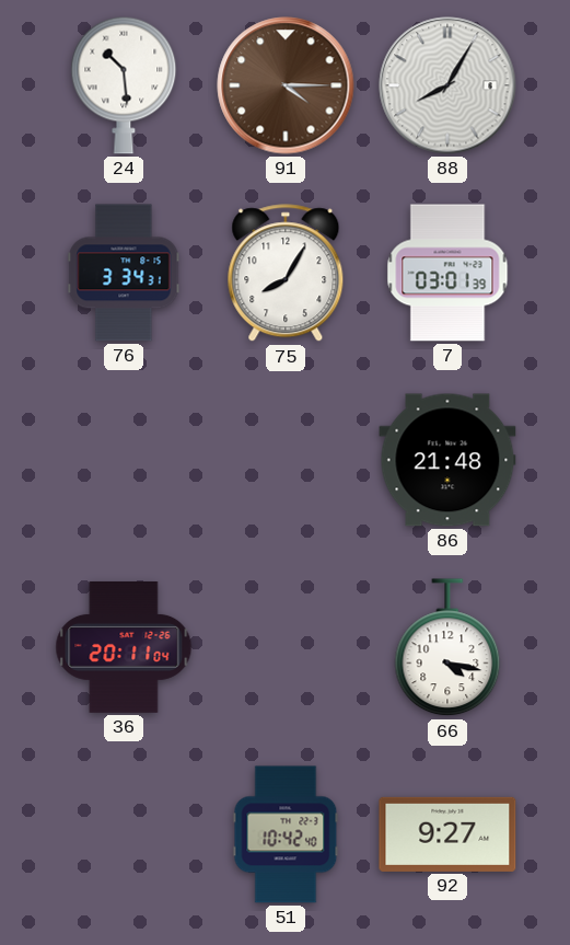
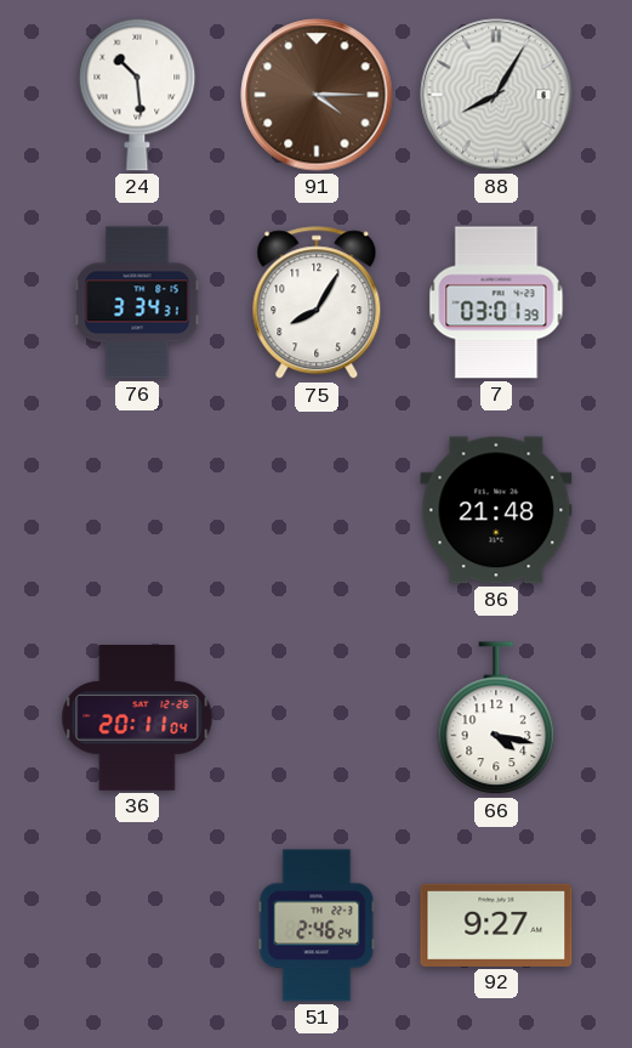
51: 10:42 -> 2:46
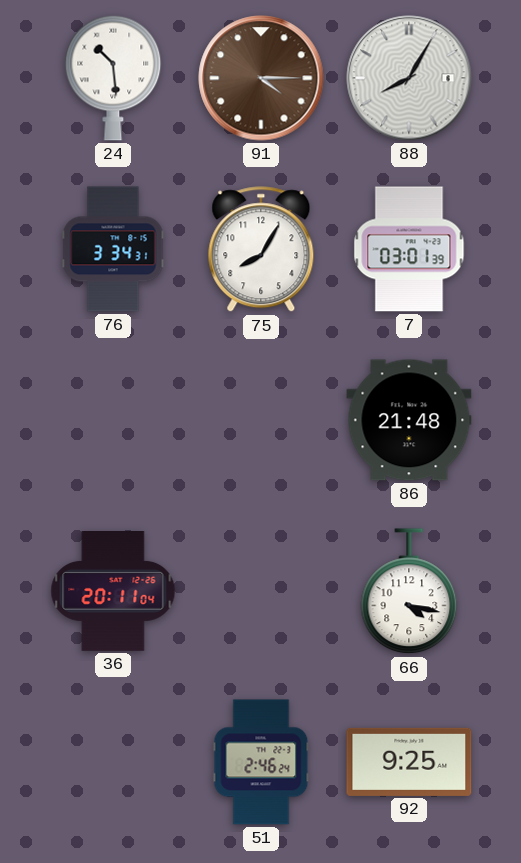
92: 9:27 -> 9:25
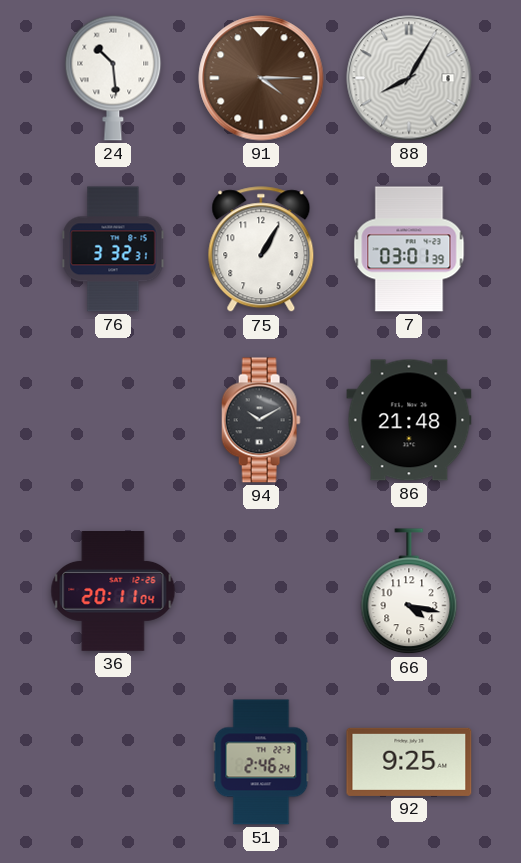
76: 3:34 -> 3:32
75: 8:05 -> 1:05
94: none -> 10:10
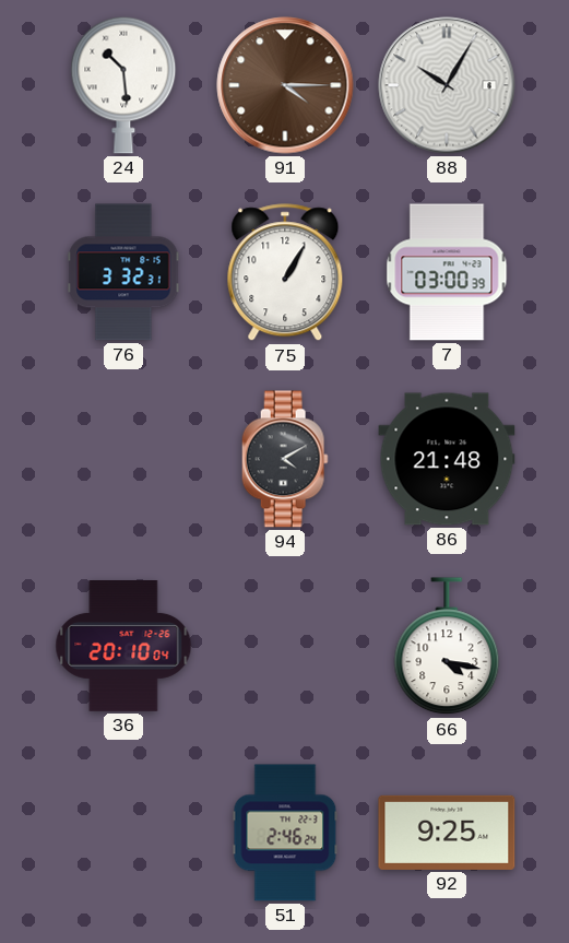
88: 8:05 -> 10:05
7: 03:01 -> 03:00
94: 10:10 -> 4:10
36: 20:11 -> 20:10
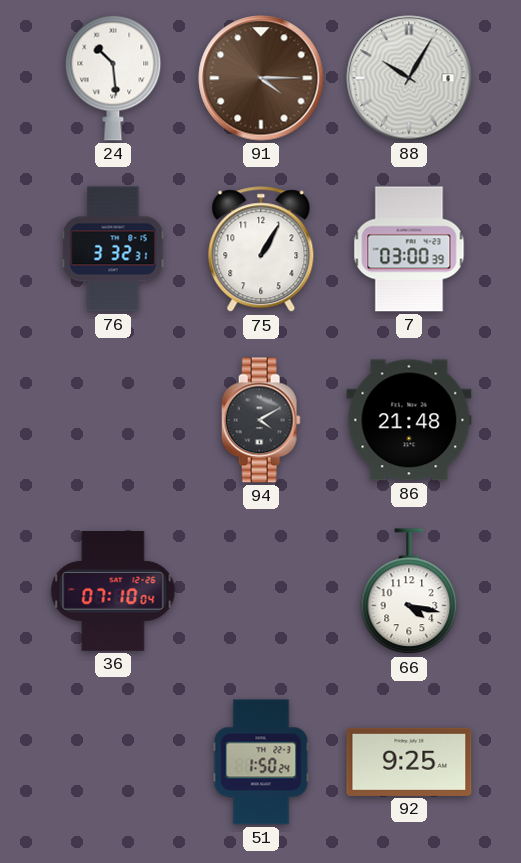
36: 20:10 -> 07:10
51: 2:46 -> 1:50
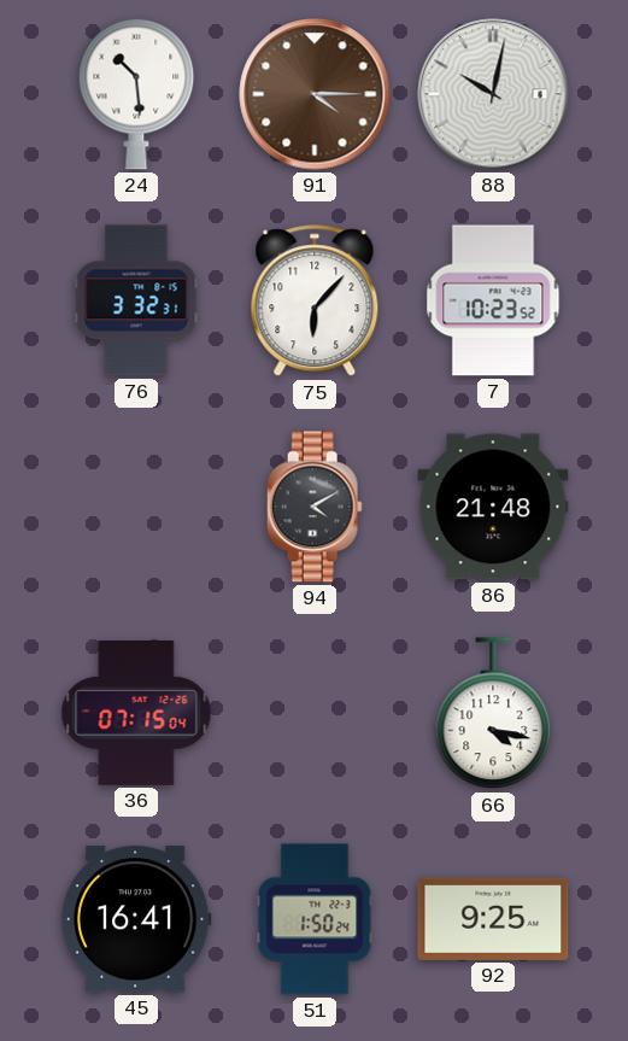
88: 10:05 -> 10:02
75: 1:05 -> 6:07
7: 03:00 -> 10:23
36: 07:10 -> 07:15
45: none -> 16:41
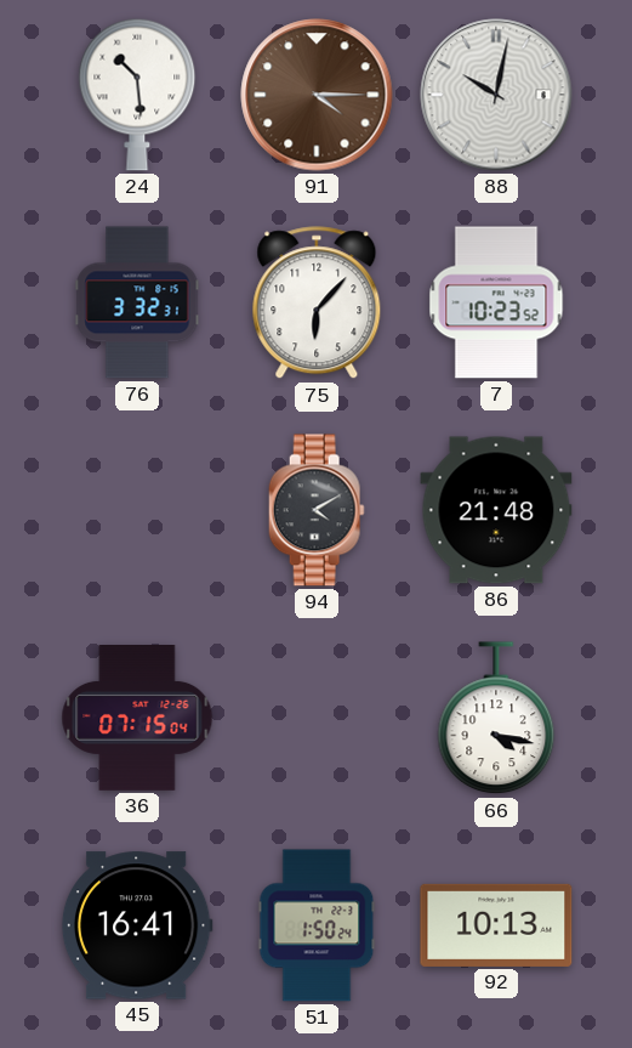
92: 9:25 -> 10:13
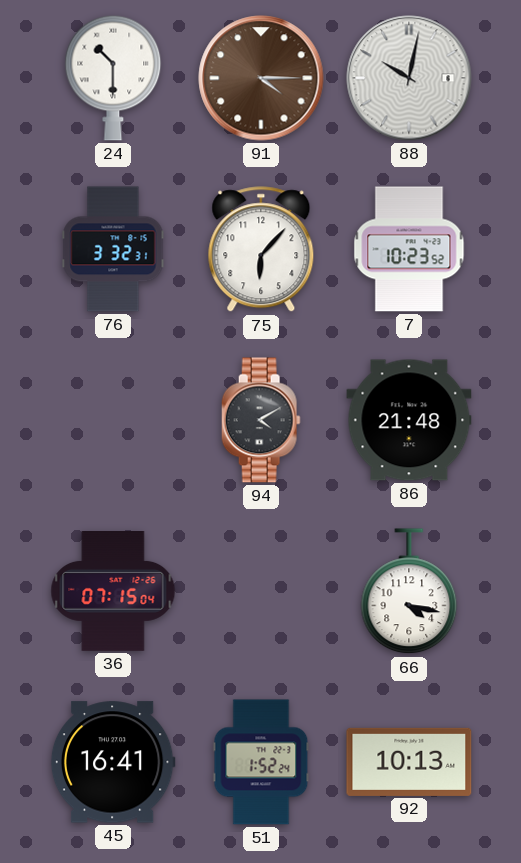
24: 10:29 -> 10:30
51: 1:50 -> 1:52
